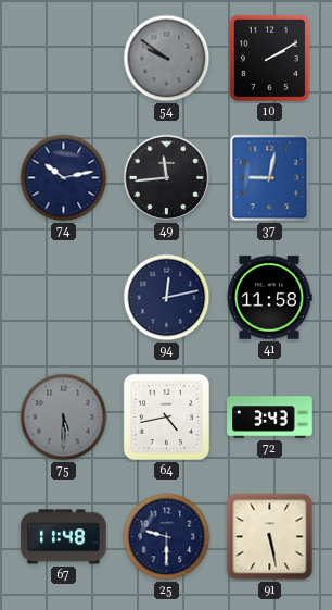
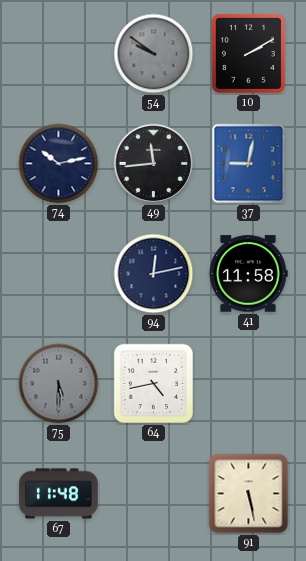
72: 3:43 -> none
25: 9:30 -> none
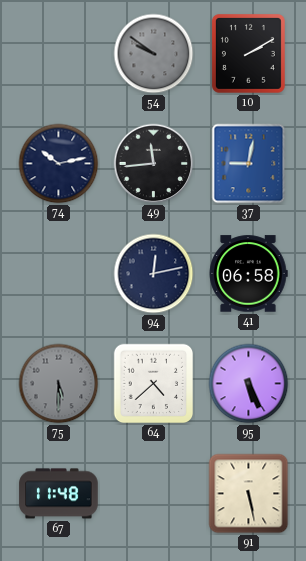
41: 11:58 -> 06:58
64: 4:43 -> 4:38
95: none -> 5:26
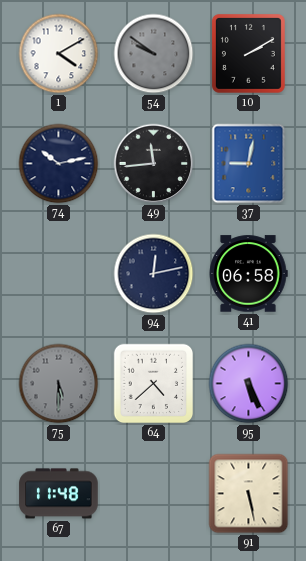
1: none -> 4:10
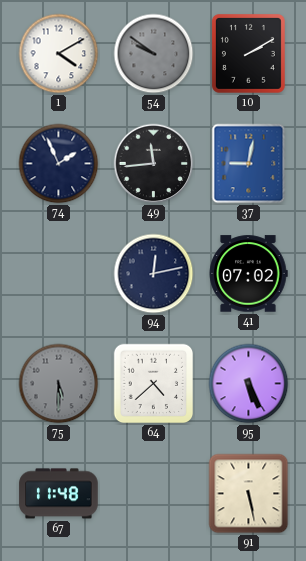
74: 10:13 -> 1:56
41: 06:58 -> 07:02
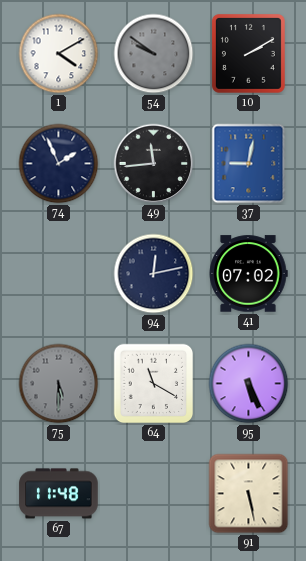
64: 4:38 -> 11:20
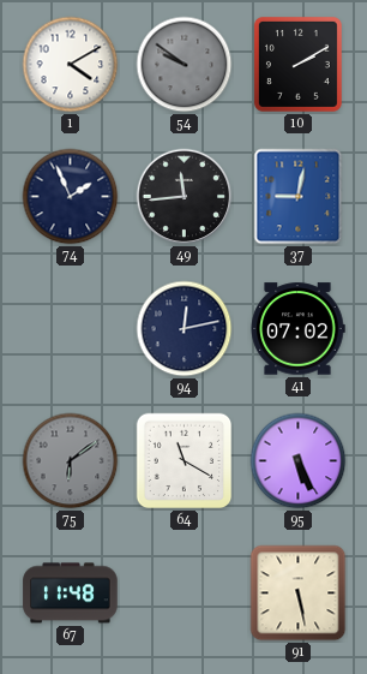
75: 5:30 -> 6:09
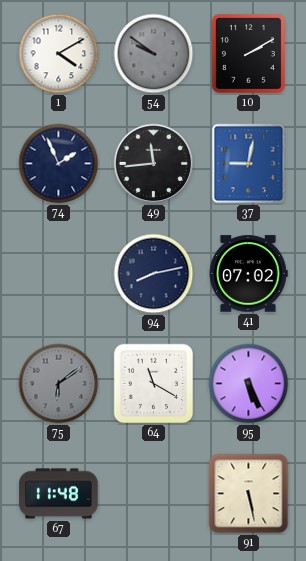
94: 12:13 -> 8:13
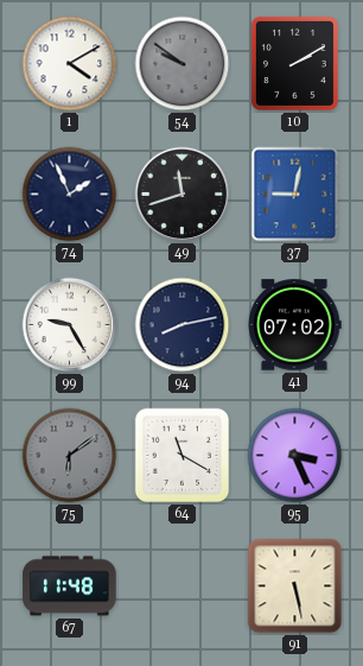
49: 11:44 -> 11:42
99: none -> 9:25
95: 5:26 -> 3:26
